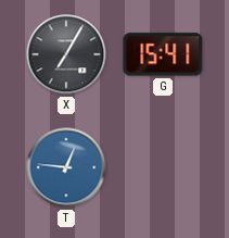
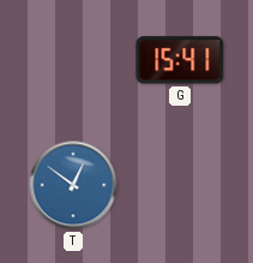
X: 7:05 -> none
T: 12:46 -> 12:51
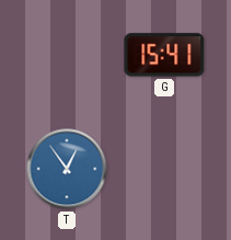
T: 12:51 -> 12:54
